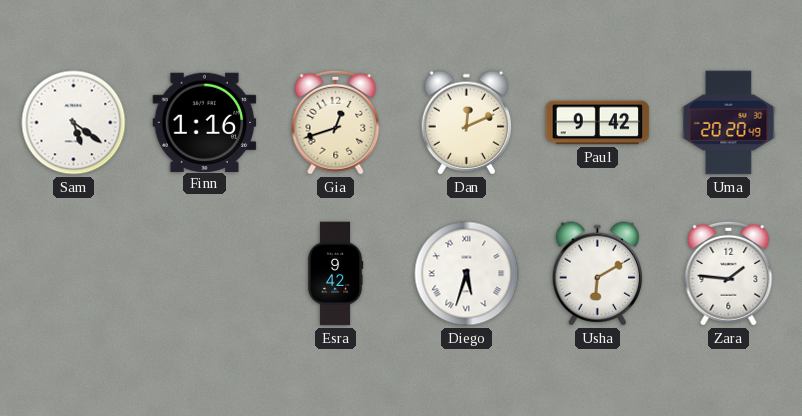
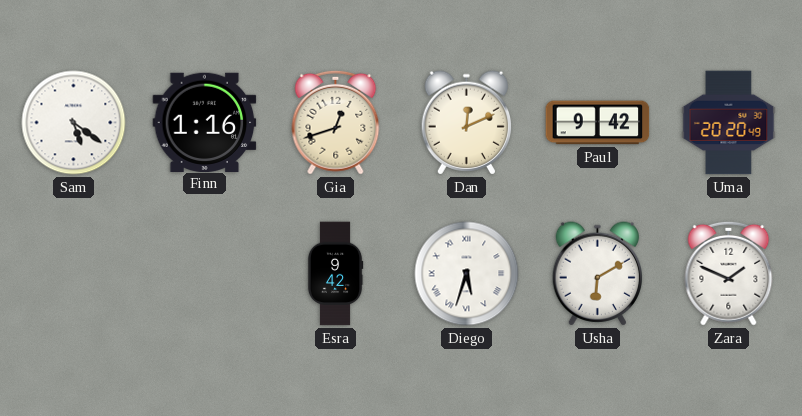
Zara: 1:46 -> 1:49
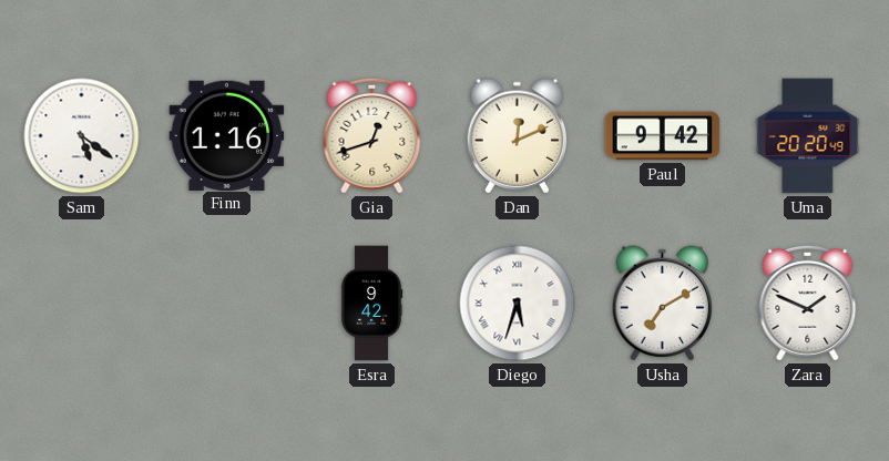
Usha: 6:10 -> 7:10
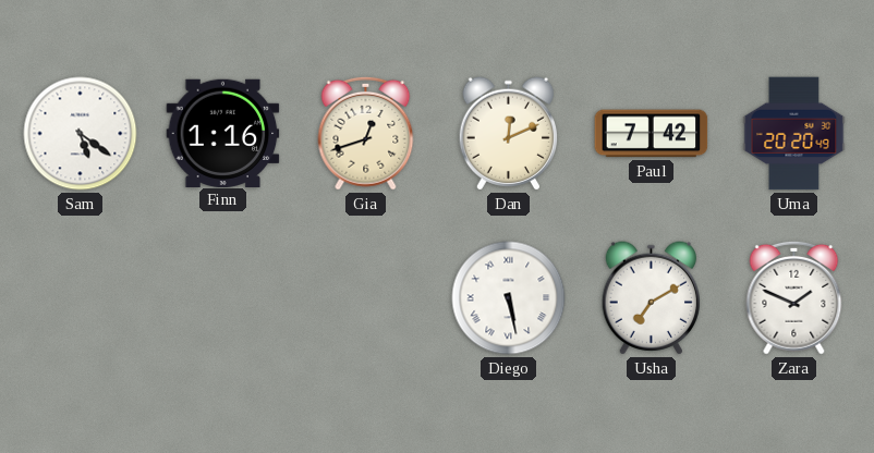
Paul: 9:42 -> 7:42
Esra: 9:42 -> none
Diego: 5:33 -> 5:28
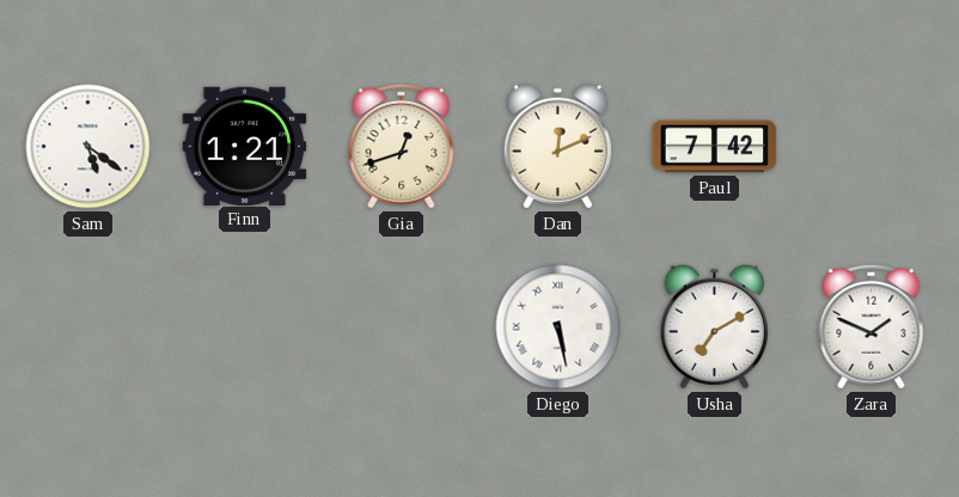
Finn: 1:16 -> 1:21
Uma: 20:20 -> none
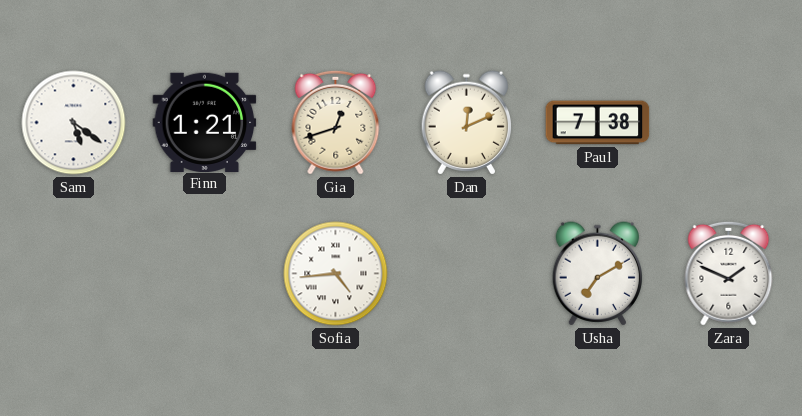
Paul: 7:42 -> 7:38
Sofia: none -> 4:44
Diego: 5:28 -> none
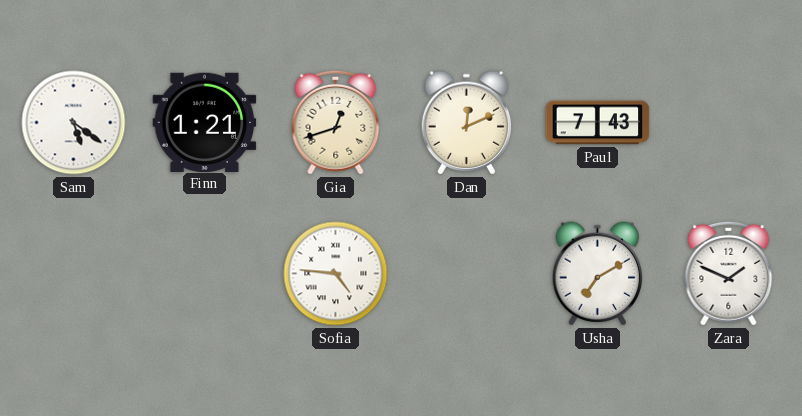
Paul: 7:38 -> 7:43
Sofia: 4:44 -> 4:46
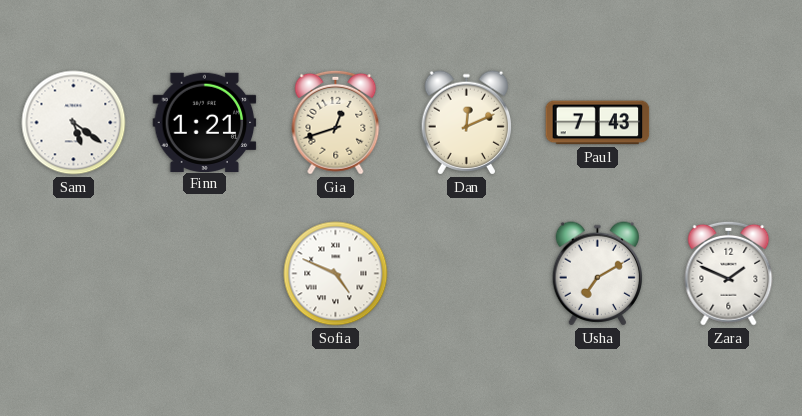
Sofia: 4:46 -> 4:49
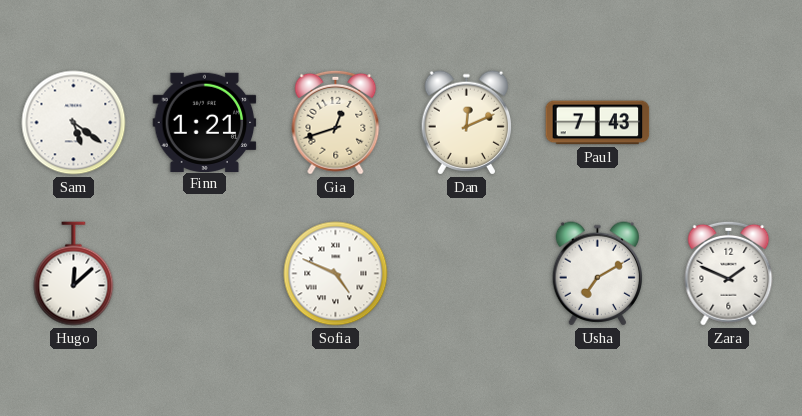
Hugo: none -> 12:08
